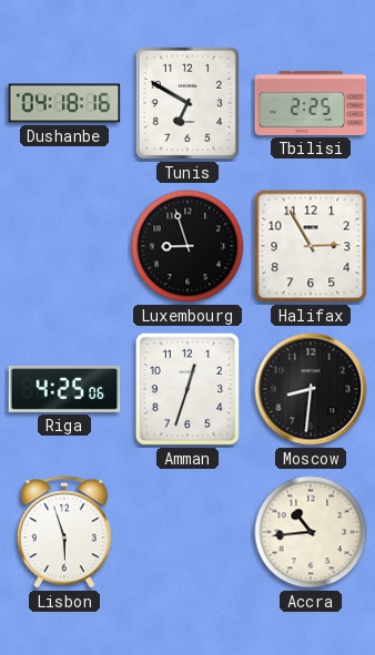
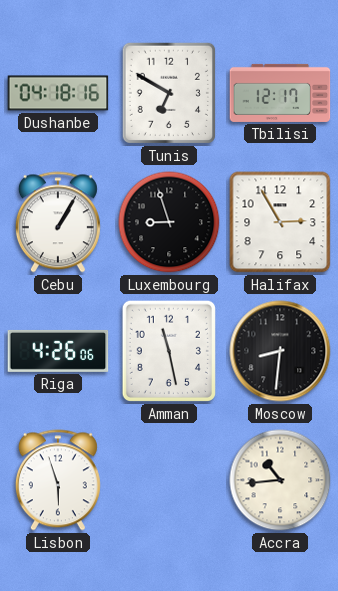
Tbilisi: 2:25 -> 12:17
Cebu: none -> 1:05
Riga: 4:25 -> 4:26
Amman: 12:33 -> 11:28
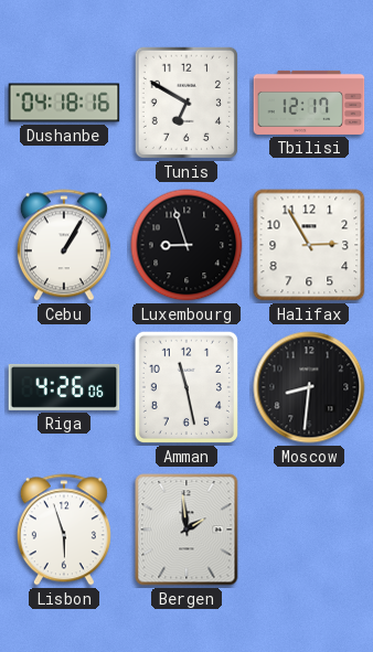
Bergen: none -> 1:59
Accra: 10:44 -> none
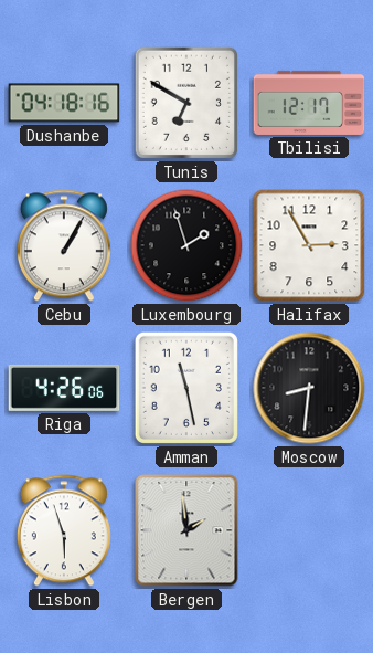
Luxembourg: 8:57 -> 1:57
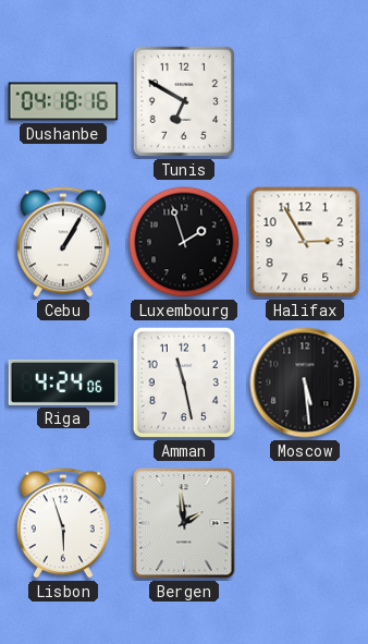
Tbilisi: 12:17 -> none
Riga: 4:26 -> 4:24
Moscow: 8:31 -> 5:29
